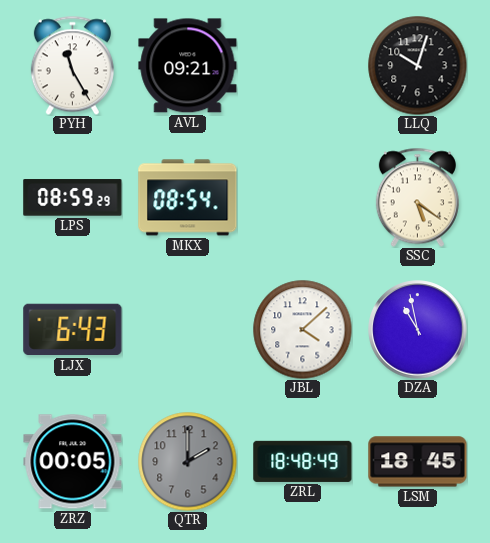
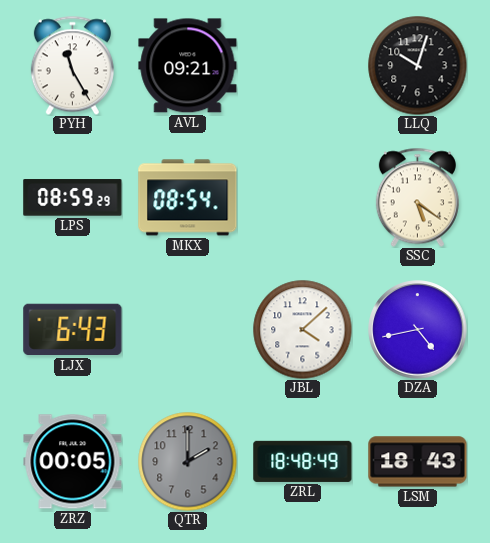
DZA: 10:58 -> 4:43
LSM: 18:45 -> 18:43
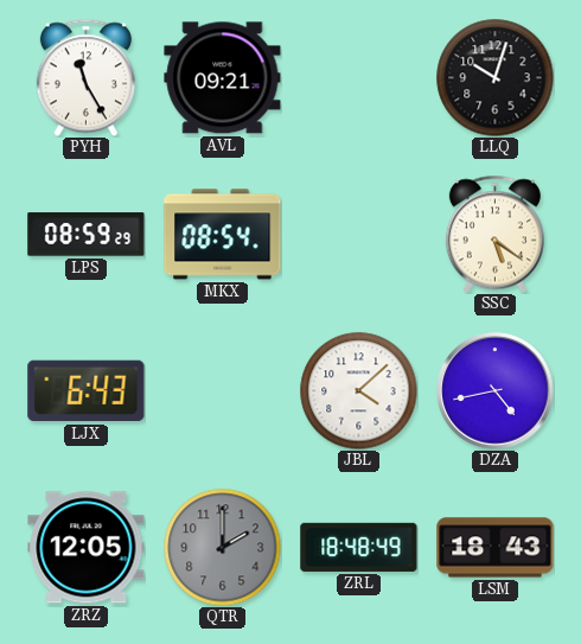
ZRZ: 00:05 -> 12:05
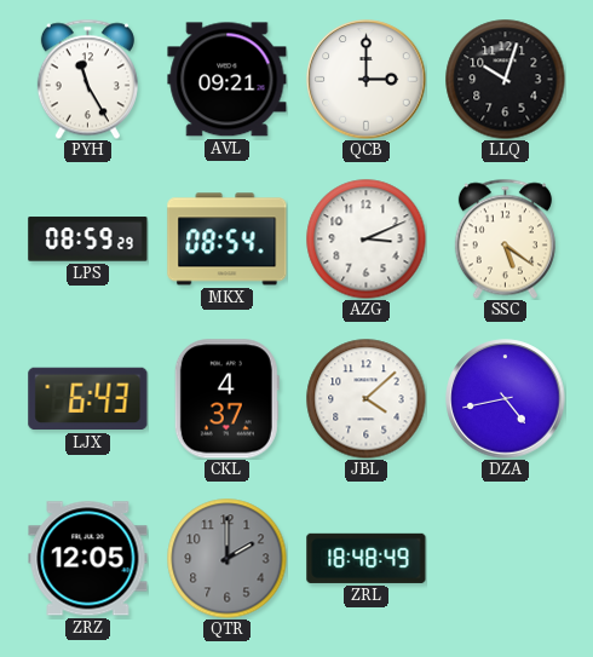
QCB: none -> 3:00
AZG: none -> 3:11
CKL: none -> 4:37
LSM: 18:43 -> none
